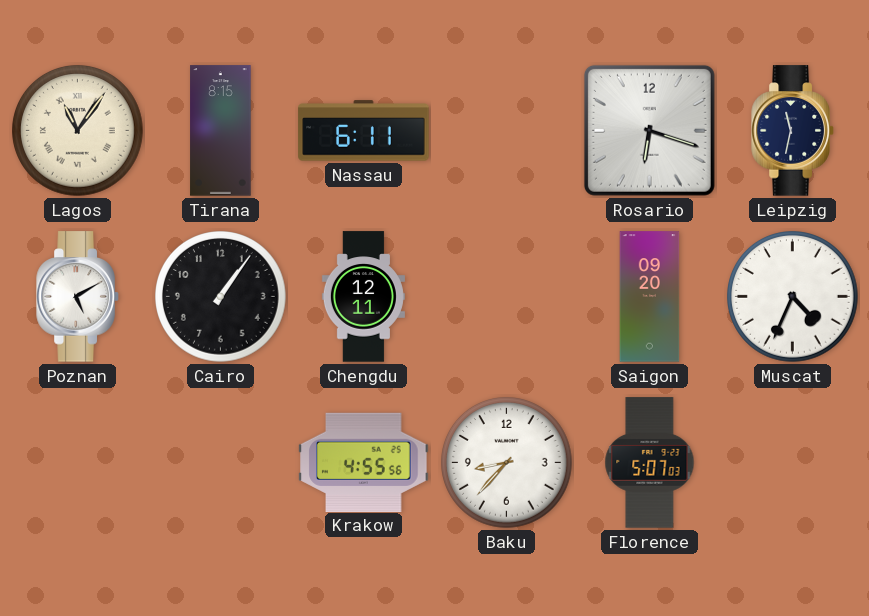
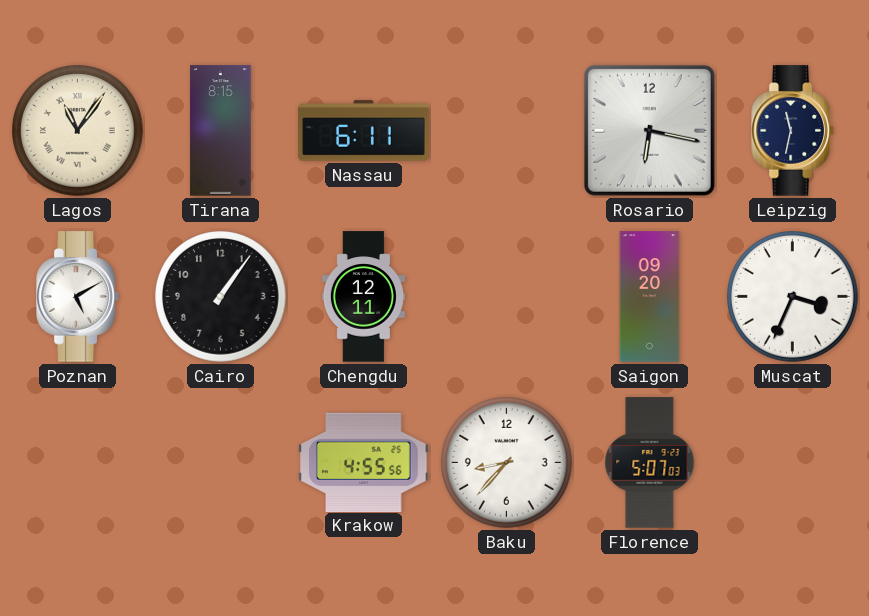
Rosario: 6:18 -> 6:17
Muscat: 4:34 -> 3:34
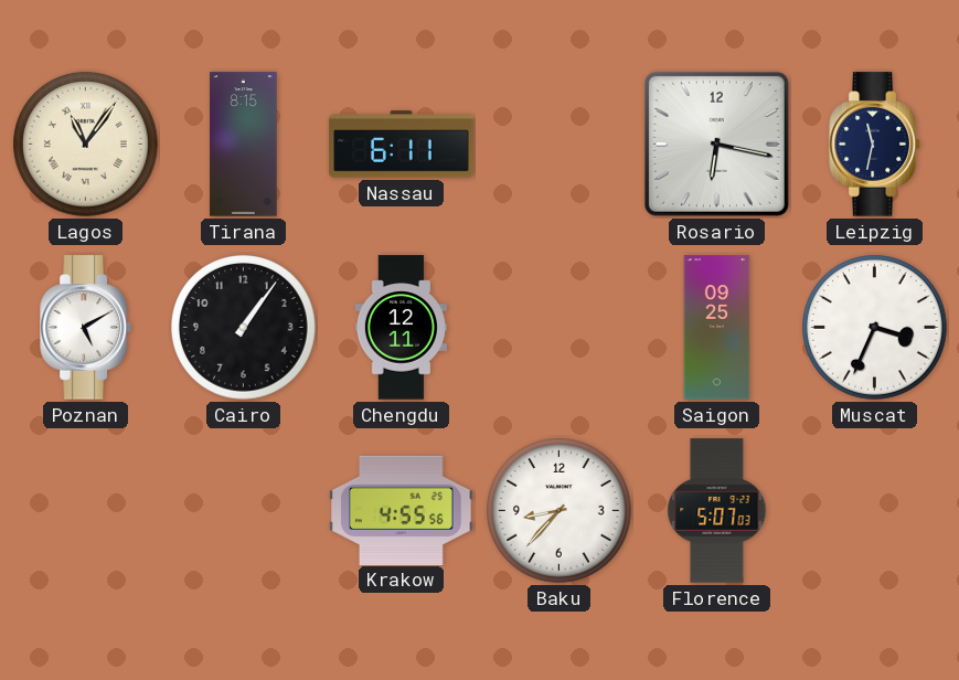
Saigon: 09:20 -> 09:25
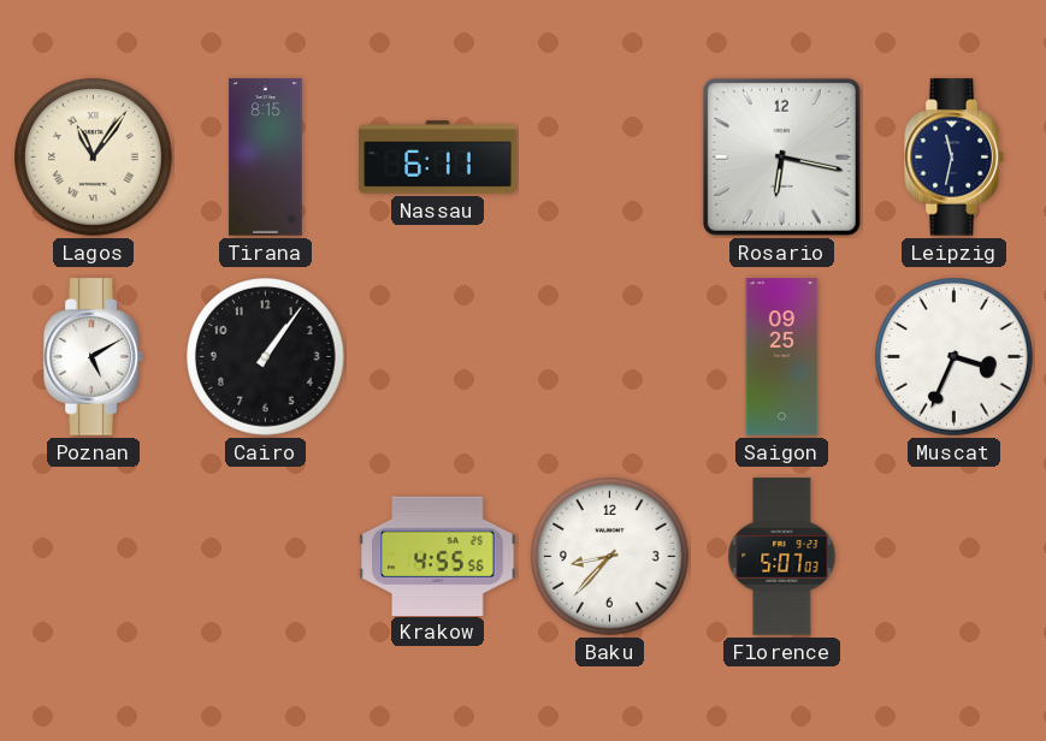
Chengdu: 12:11 -> none
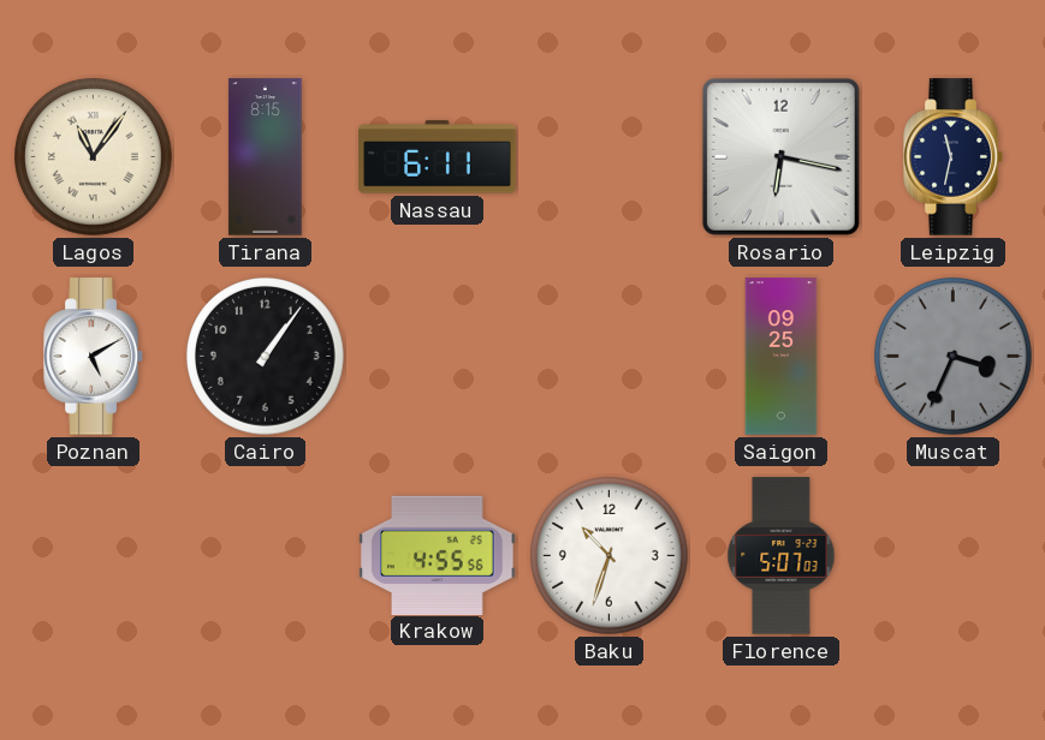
Muscat dial: white -> grey
Baku: 8:37 -> 10:33
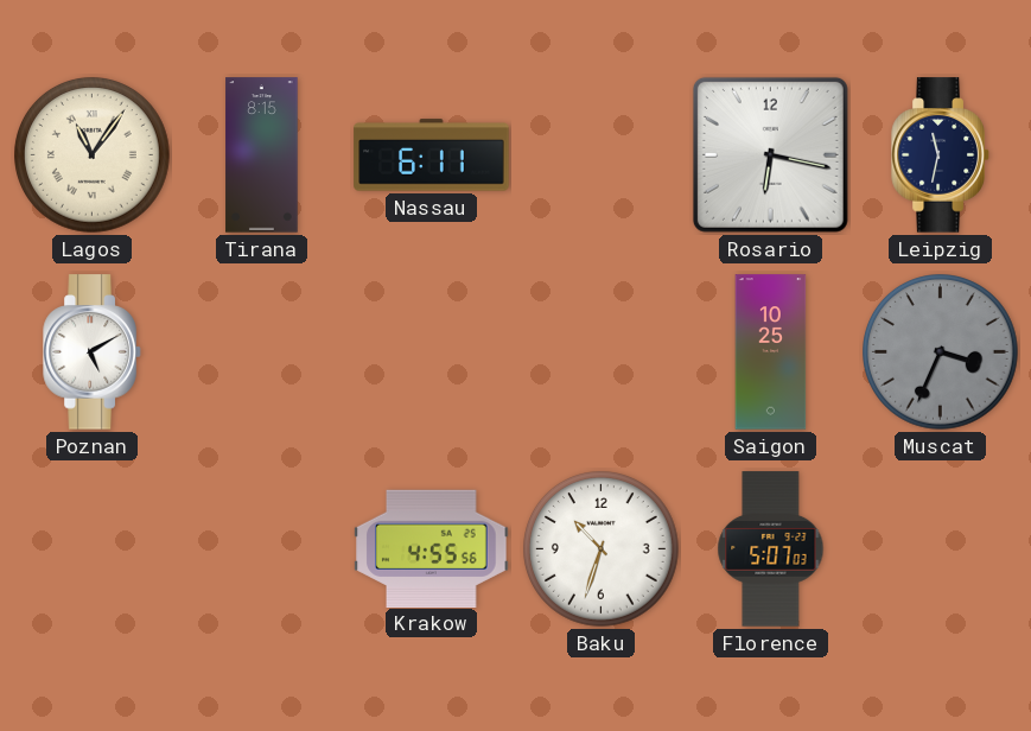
Cairo: 1:06 -> none
Saigon: 09:25 -> 10:25
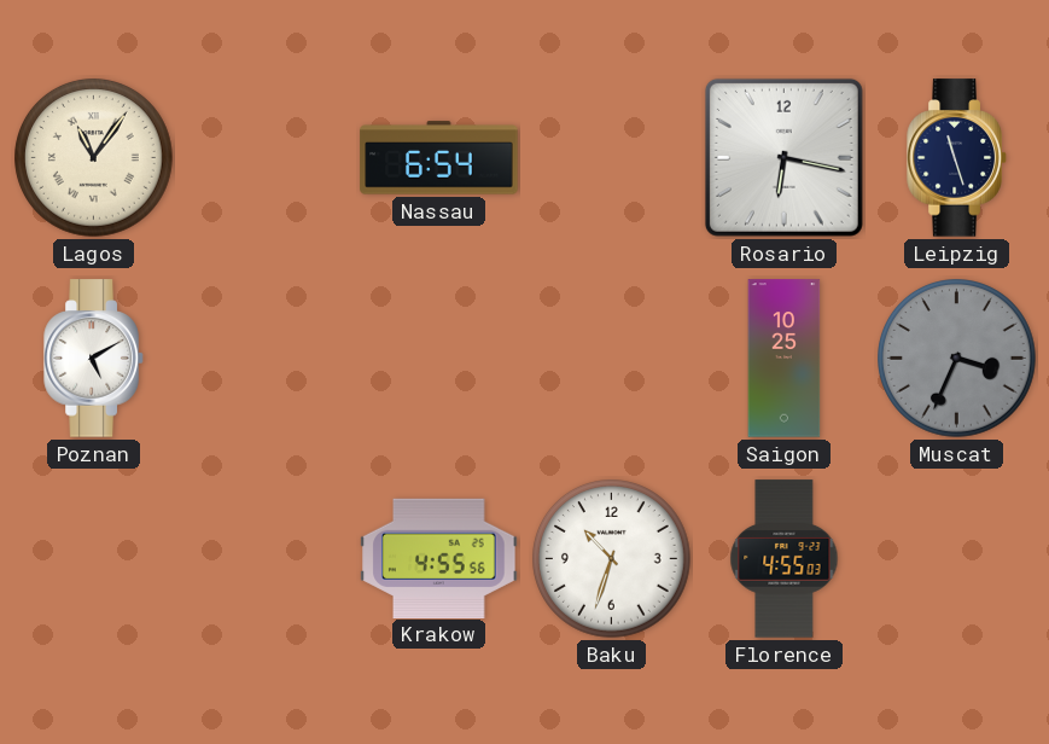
Tirana: 8:15 -> none
Nassau: 6:11 -> 6:54
Leipzig: 11:32 -> 11:27
Florence: 5:07 -> 4:55
